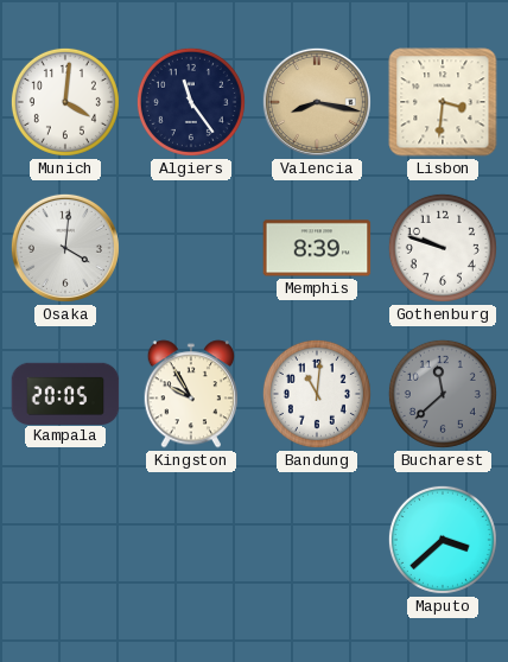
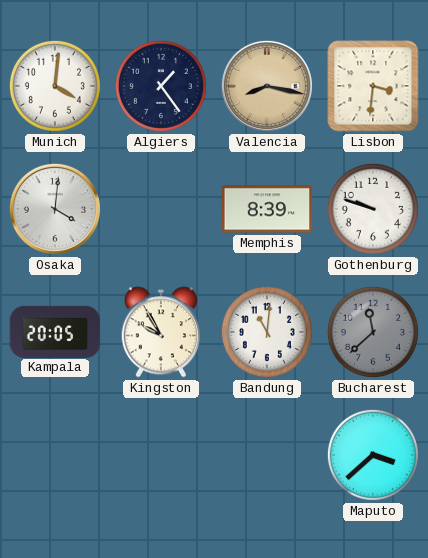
Algiers: 11:24 -> 1:24
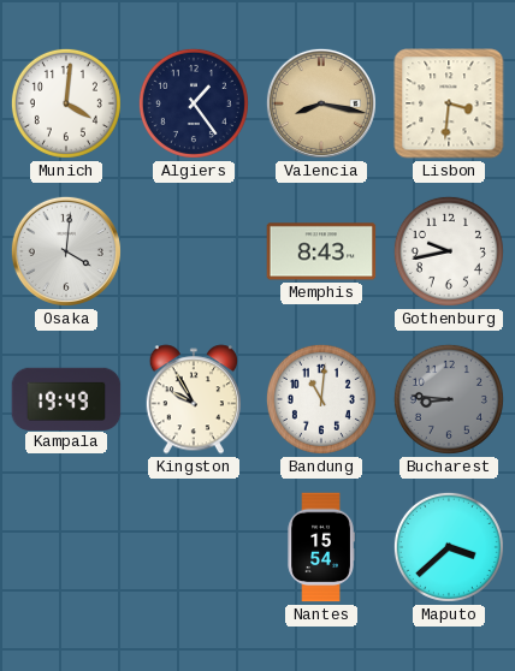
Memphis: 8:39 -> 8:43
Gothenburg: 9:48 -> 9:43
Kampala: 20:05 -> 19:49
Bucharest: 11:38 -> 8:46
Nantes: none -> 15:54
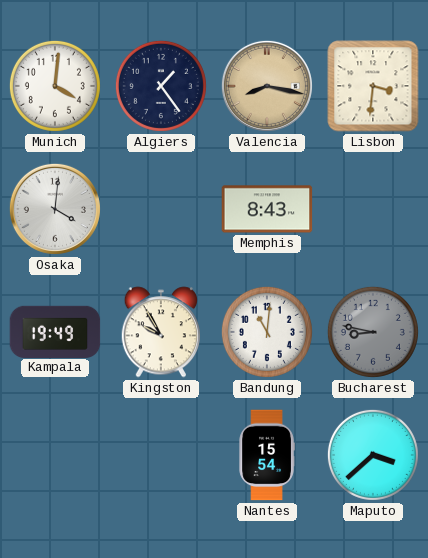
Gothenburg: 9:43 -> none
Bucharest: 8:46 -> 8:47
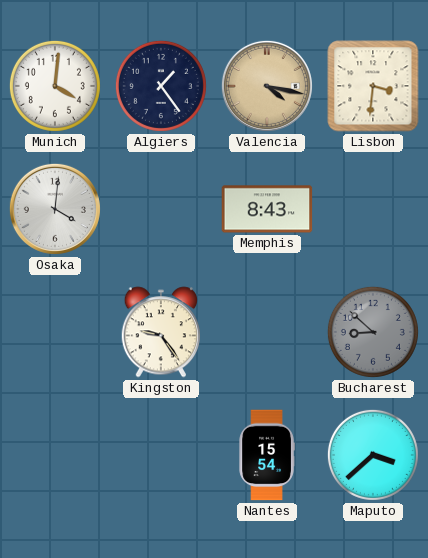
Valencia: 8:17 -> 4:17
Kampala: 19:49 -> none
Kingston: 9:55 -> 9:24
Bandung: 11:01 -> none
Bucharest: 8:47 -> 8:52
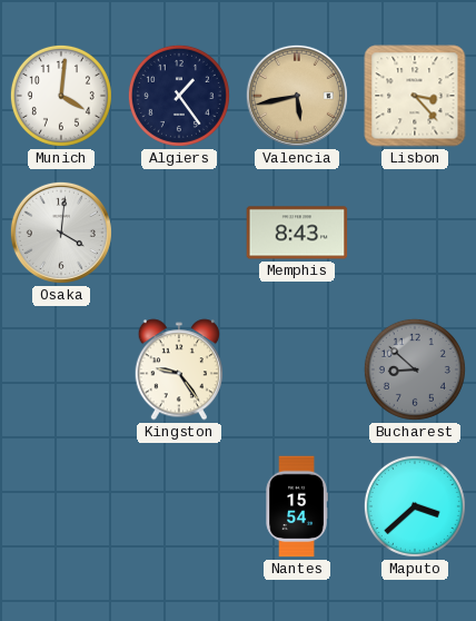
Valencia: 4:17 -> 5:43
Lisbon: 3:31 -> 3:23
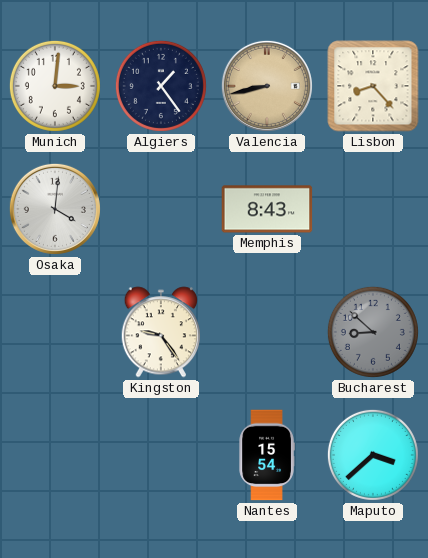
Munich: 4:01 -> 3:01
Valencia: 5:43 -> 8:43
Lisbon: 3:23 -> 8:23
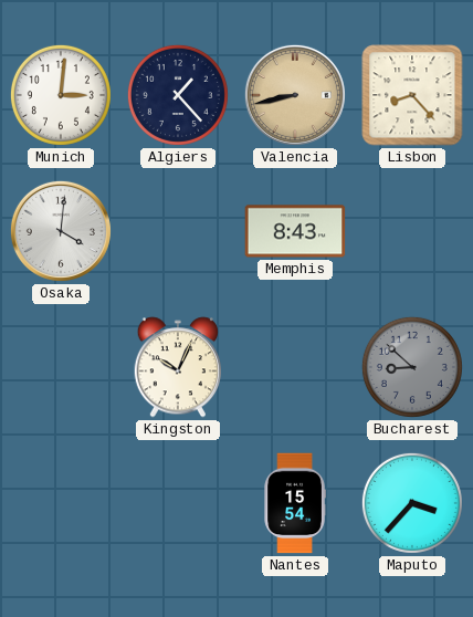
Algiers: 1:24 -> 1:23
Kingston: 9:24 -> 10:04
Maputo: 3:38 -> 3:37
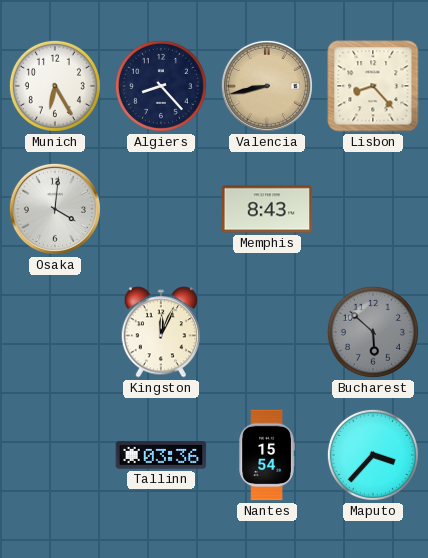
Munich: 3:01 -> 6:25
Algiers: 1:23 -> 8:23
Kingston: 10:04 -> 12:04
Bucharest: 8:52 -> 5:52
Tallinn: none -> 03:36
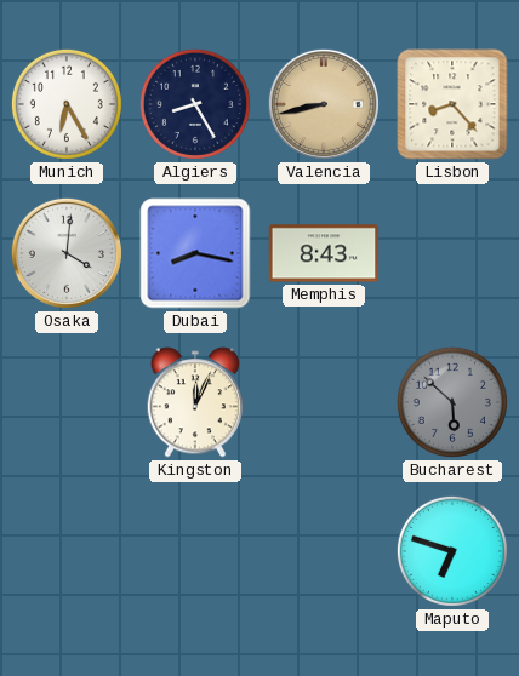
Algiers: 8:23 -> 8:25
Dubai: none -> 8:17
Tallinn: 03:36 -> none
Nantes: 15:54 -> none
Maputo: 3:37 -> 6:48
